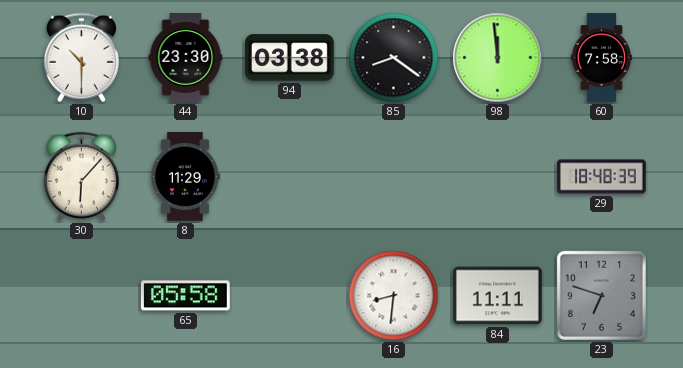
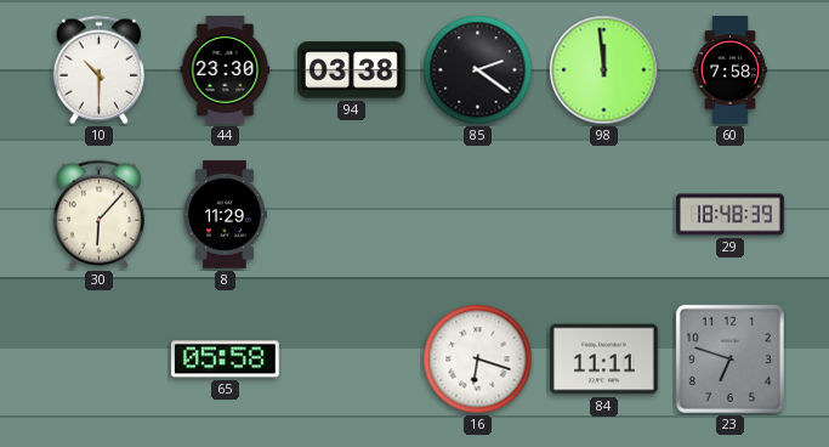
85: 8:21 -> 2:21
16: 8:31 -> 6:18
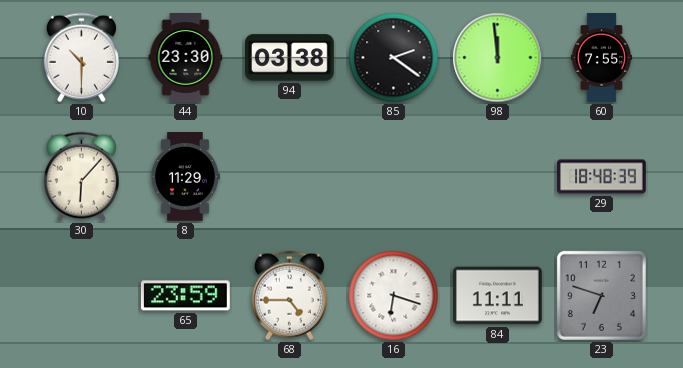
60: 7:58 -> 7:55
65: 05:58 -> 23:59
68: none -> 4:45
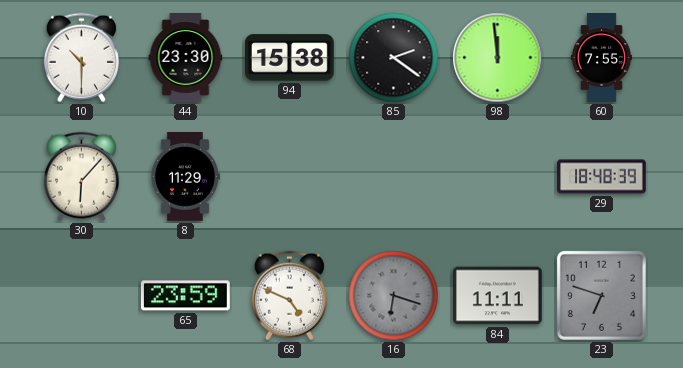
94: 03:38 -> 15:38
68: 4:45 -> 4:49
16 dial: white -> grey
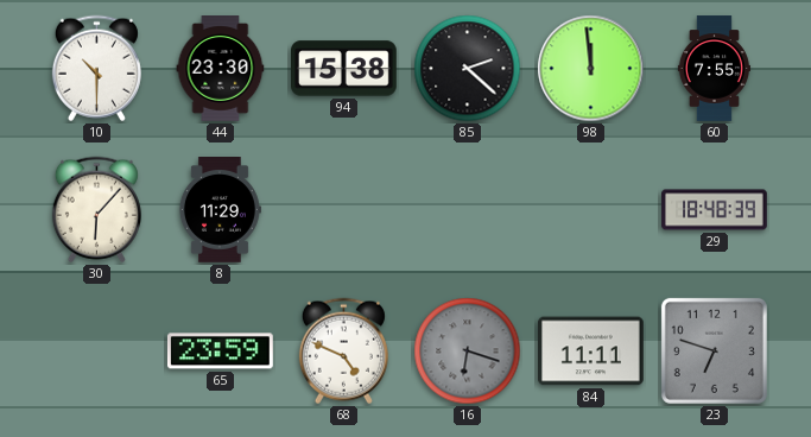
85: 2:21 -> 2:22
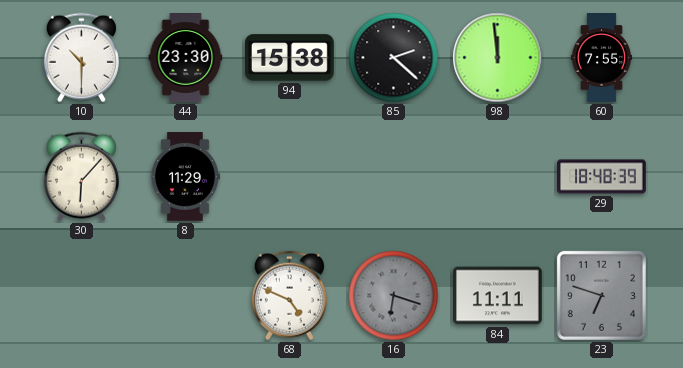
65: 23:59 -> none
